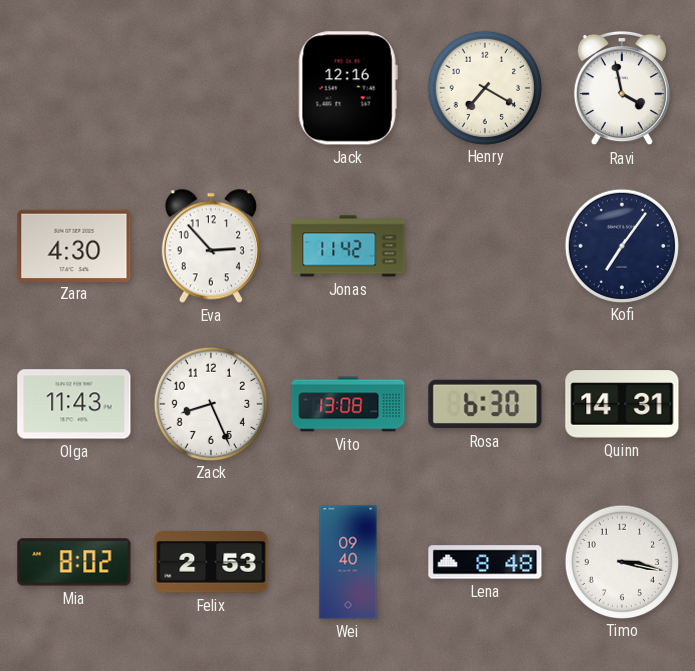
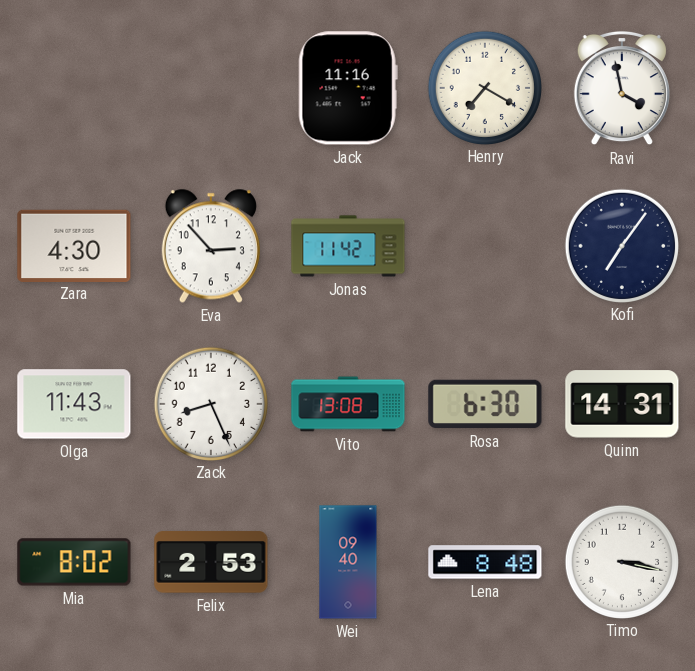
Jack: 12:16 -> 11:16
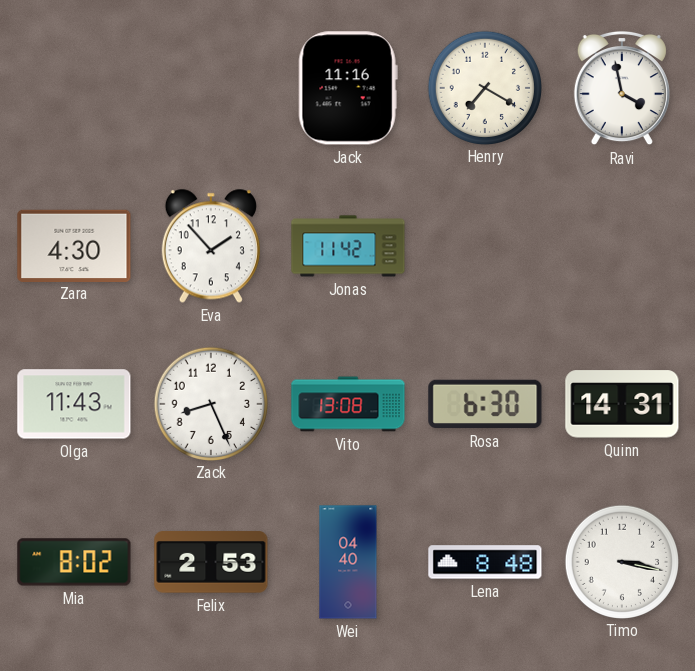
Eva: 2:53 -> 1:53
Kofi: 7:06 -> none
Wei: 09:40 -> 04:40
